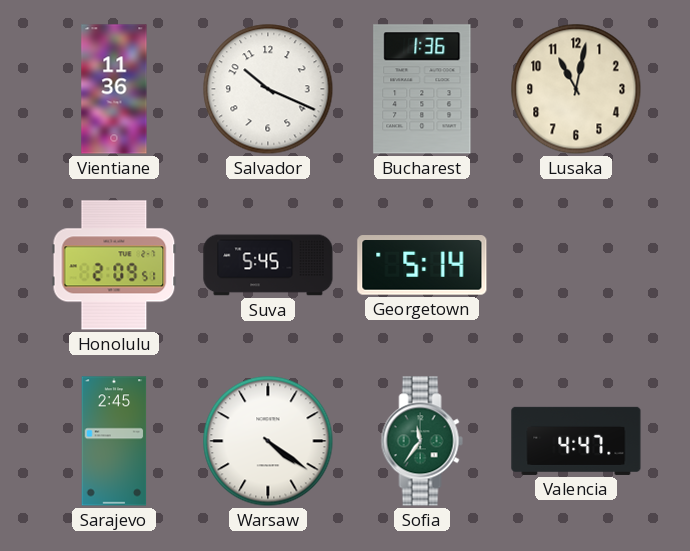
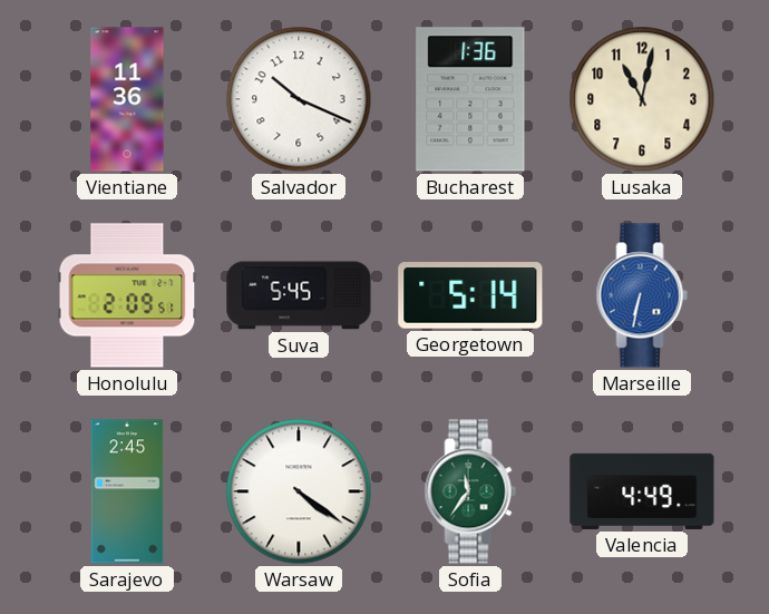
Marseille: none -> 6:32
Valencia: 4:47 -> 4:49
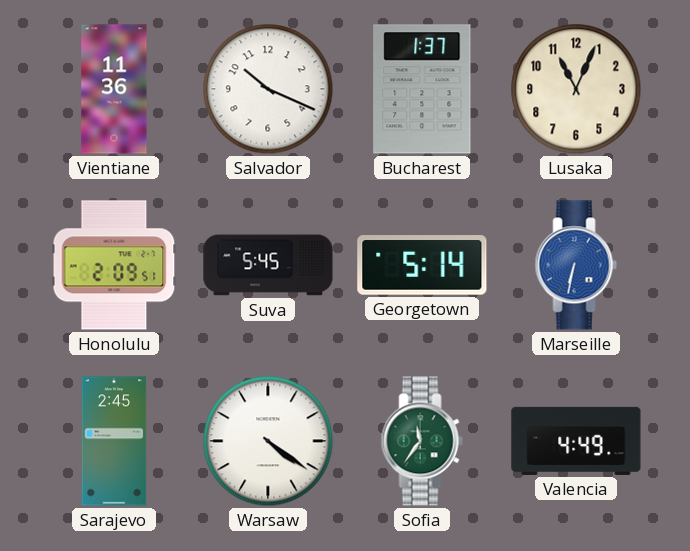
Bucharest: 1:36 -> 1:37
Lusaka: 11:02 -> 11:04
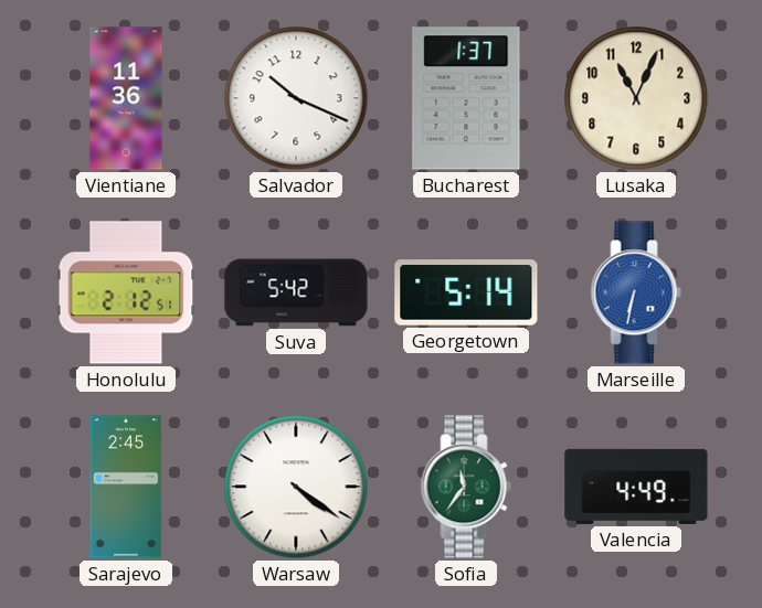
Honolulu: 2:09 -> 2:12
Suva: 5:45 -> 5:42
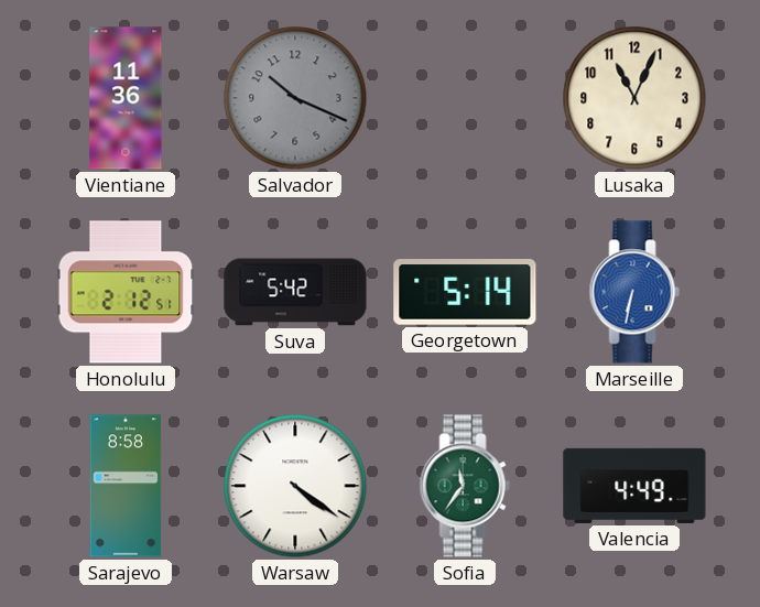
Salvador dial: white -> grey
Bucharest: 1:37 -> none
Sarajevo: 2:45 -> 8:58
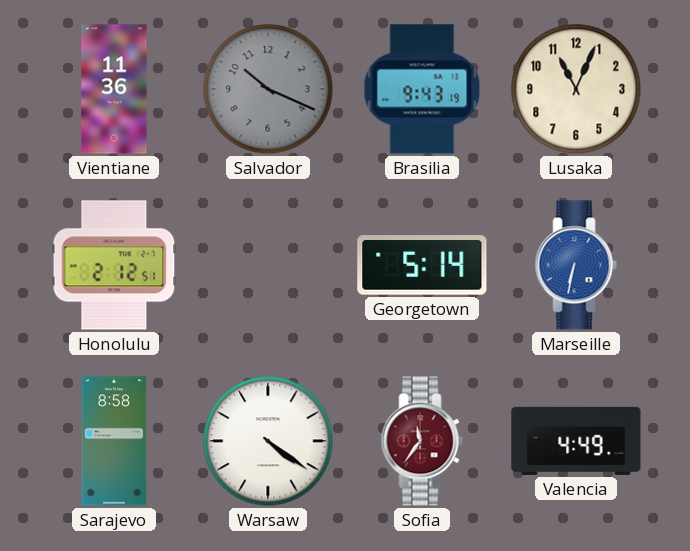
Brasilia: none -> 9:43
Suva: 5:42 -> none
Sofia dial: green -> burgundy
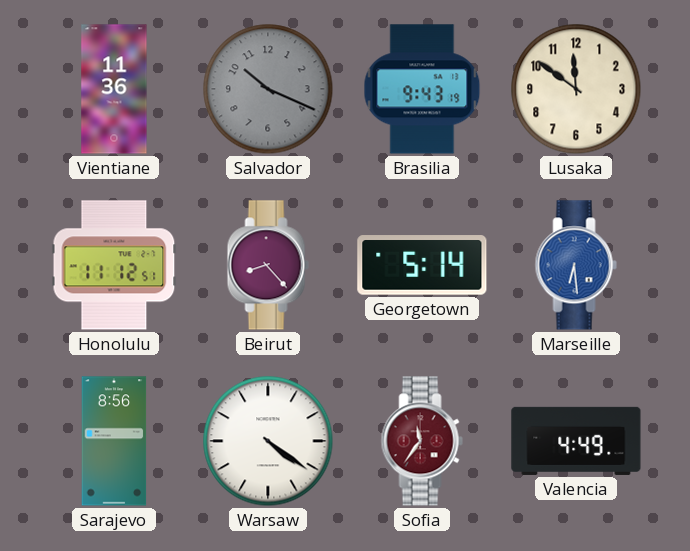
Lusaka: 11:04 -> 11:51
Honolulu: 2:12 -> 11:12
Beirut: none -> 8:23
Marseille: 6:32 -> 6:29
Sarajevo: 8:58 -> 8:56
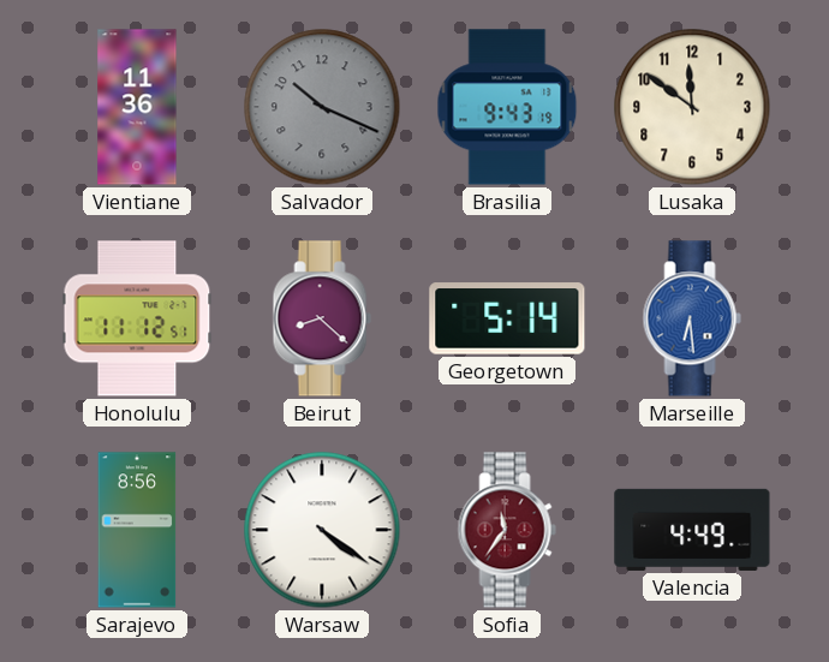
Beirut: 8:23 -> 8:22
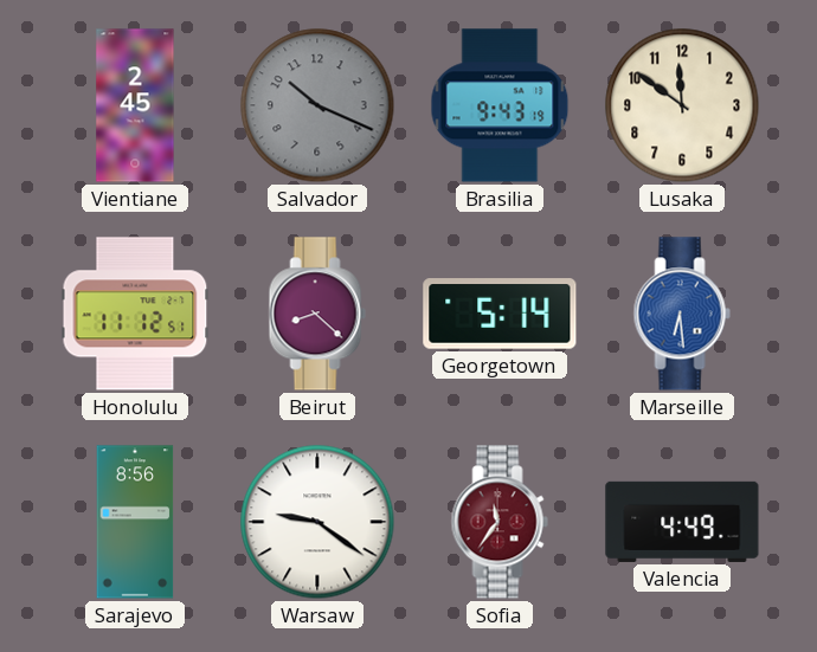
Vientiane: 11:36 -> 2:45
Warsaw: 4:21 -> 9:21
